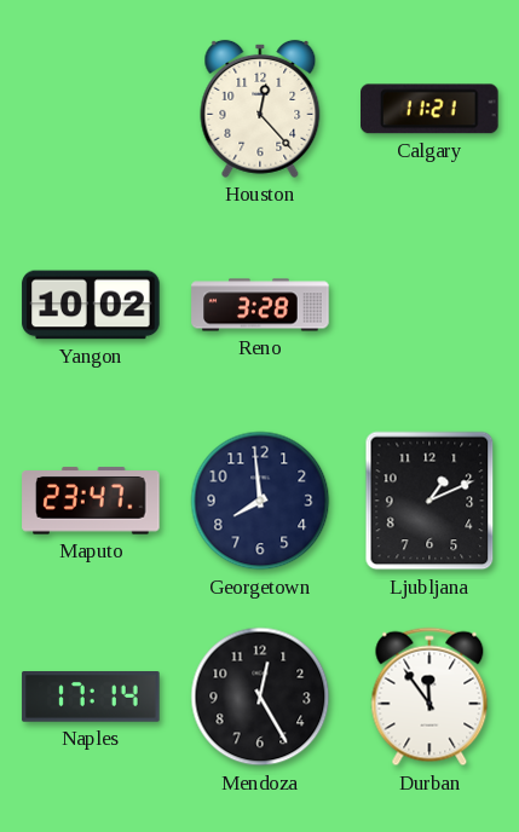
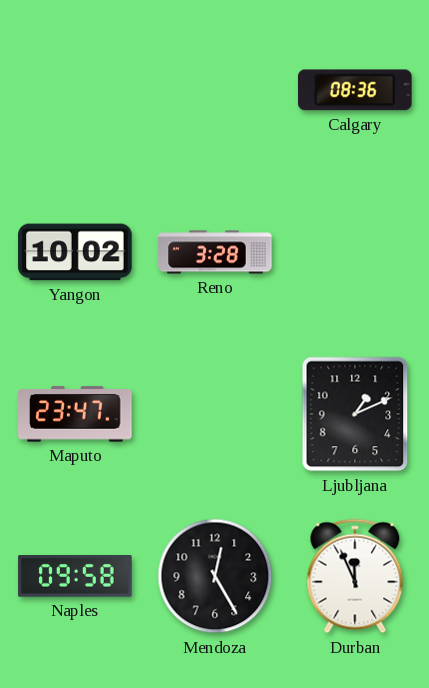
Houston: 12:23 -> none
Calgary: 11:21 -> 08:36
Georgetown: 7:59 -> none
Naples: 17:14 -> 09:58
Durban: 11:54 -> 11:56
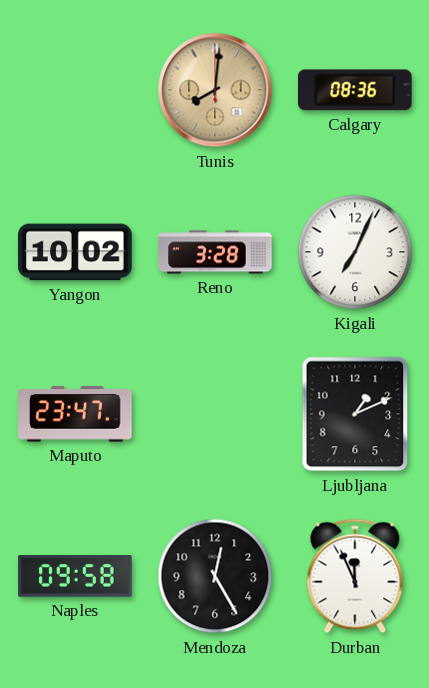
Tunis: none -> 8:01
Kigali: none -> 7:04
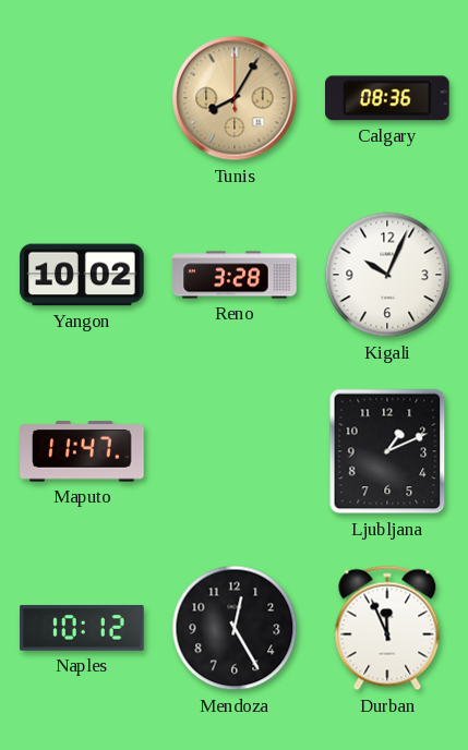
Tunis: 8:01 -> 8:05
Kigali: 7:04 -> 10:04
Maputo: 23:47 -> 11:47
Naples: 09:58 -> 10:12
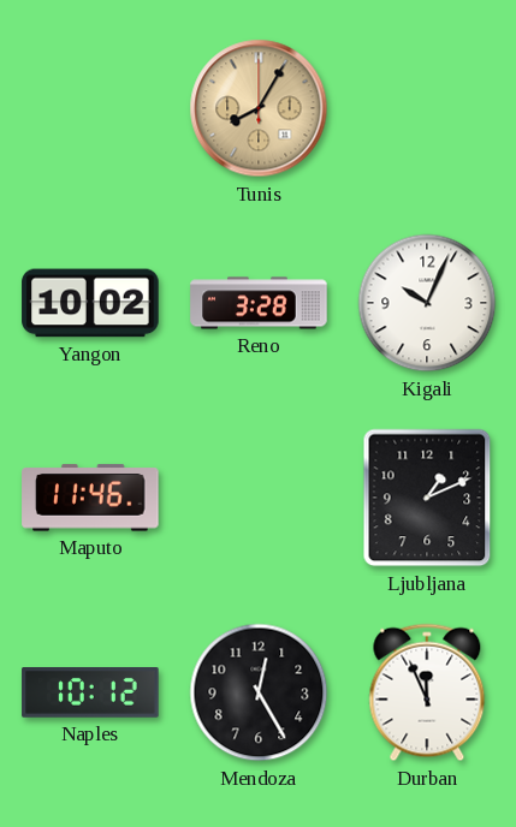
Calgary: 08:36 -> none
Maputo: 11:47 -> 11:46
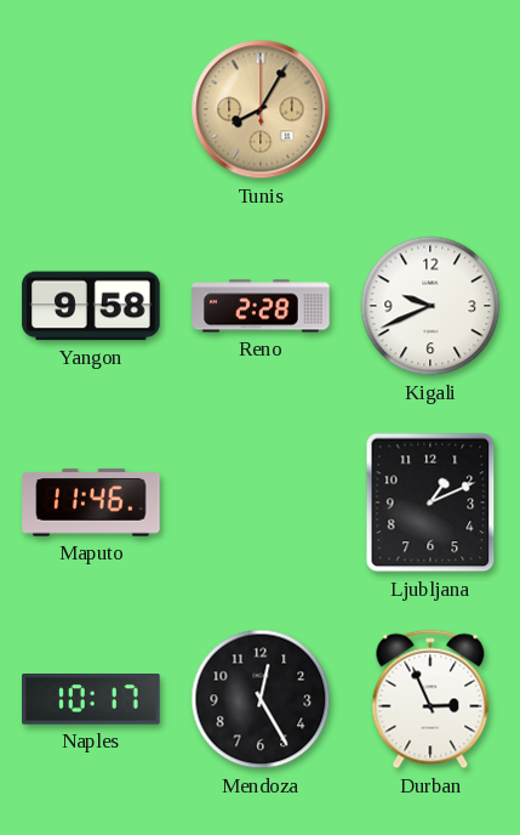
Yangon: 10:02 -> 9:58
Reno: 3:28 -> 2:28
Kigali: 10:04 -> 9:41
Naples: 10:12 -> 10:17
Durban: 11:56 -> 2:56
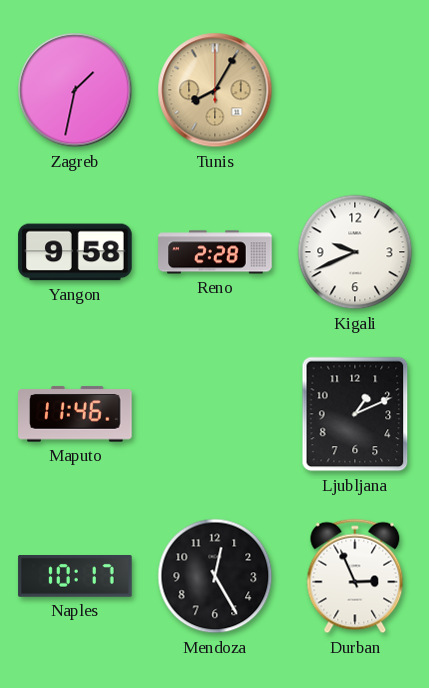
Zagreb: none -> 1:32
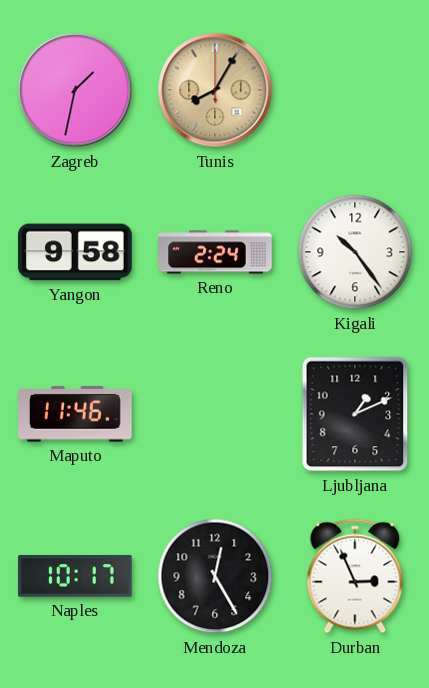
Reno: 2:28 -> 2:24
Kigali: 9:41 -> 10:24
